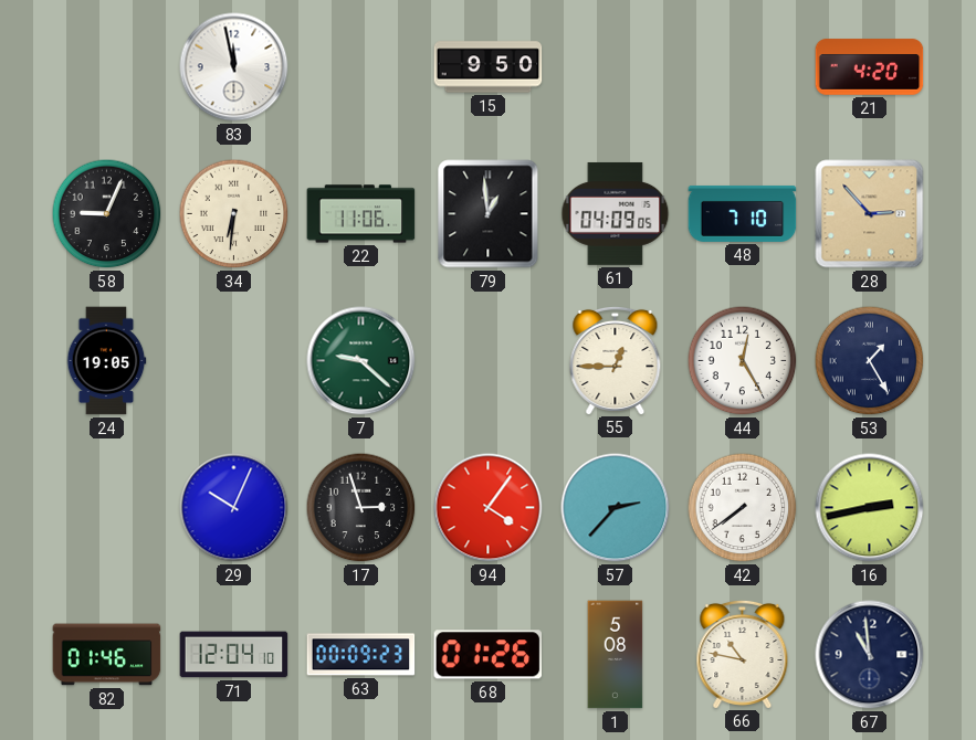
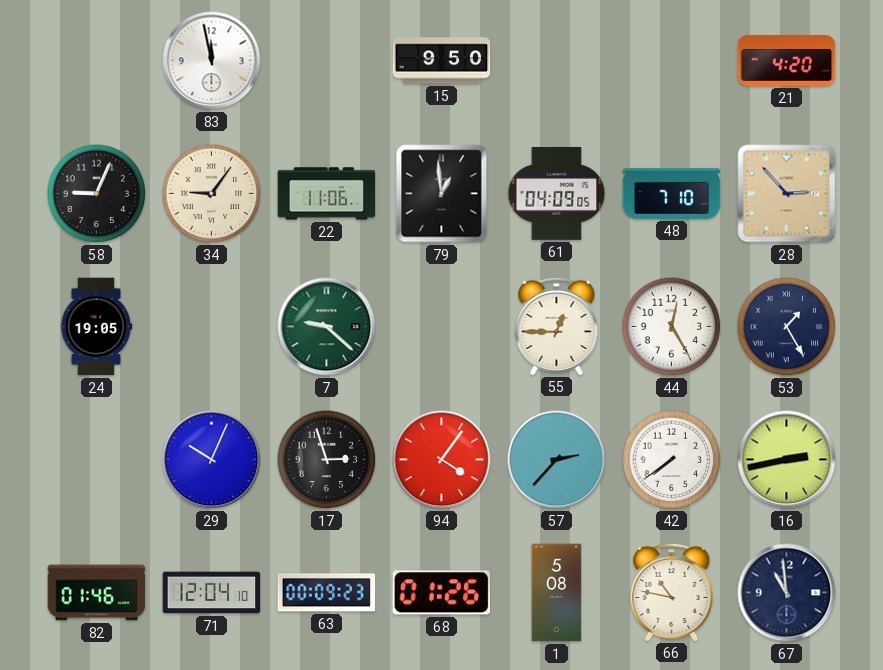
34: 6:31 -> 9:06
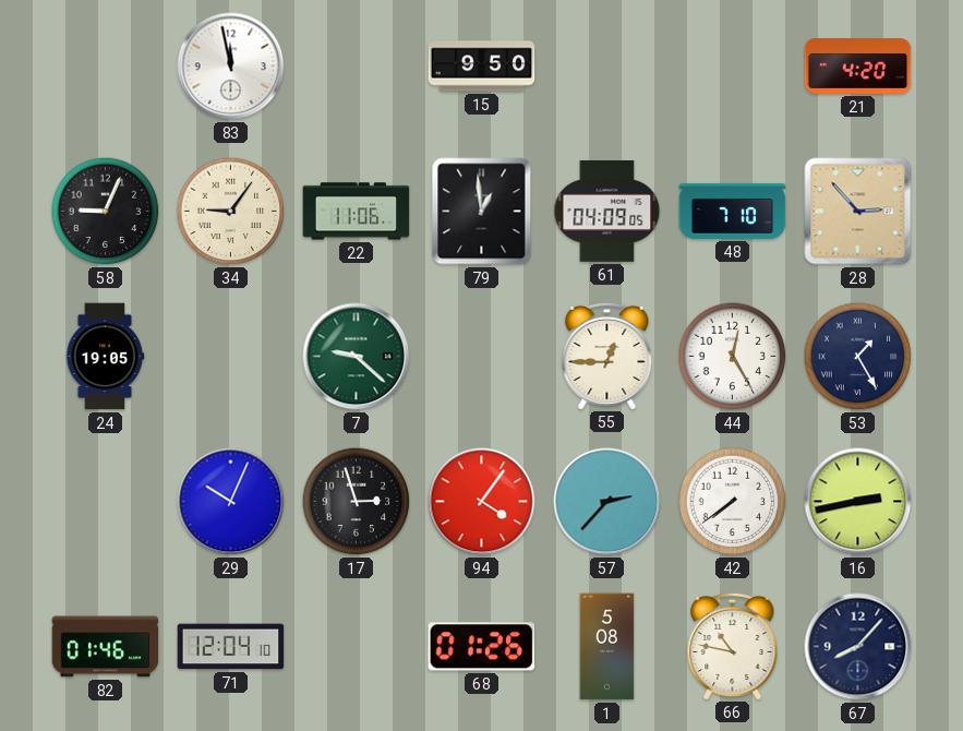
63: 00:09 -> none
67: 10:59 -> 8:07
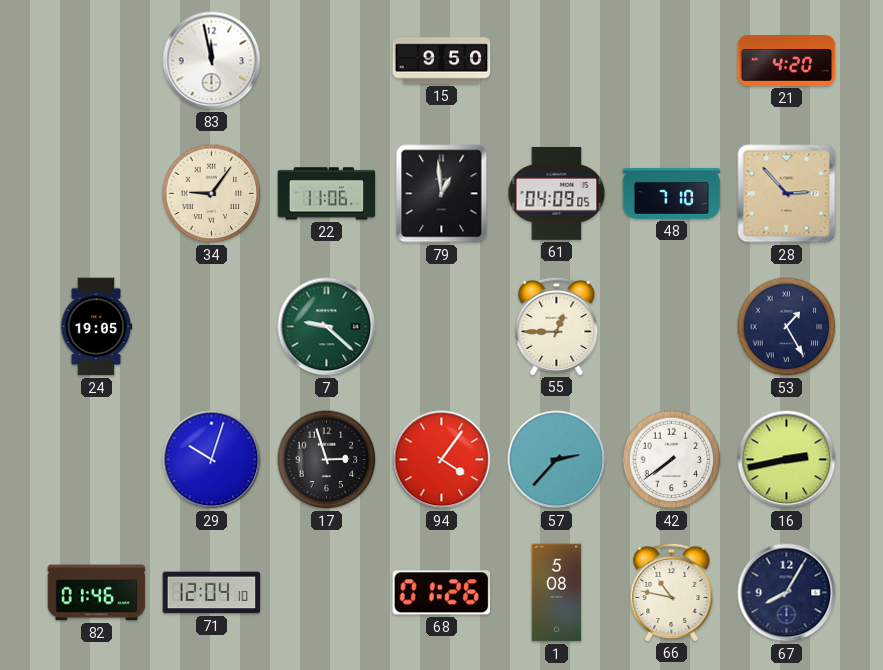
58: 9:04 -> none
44: 12:25 -> none
29: 10:04 -> 10:03
67: 8:07 -> 8:05
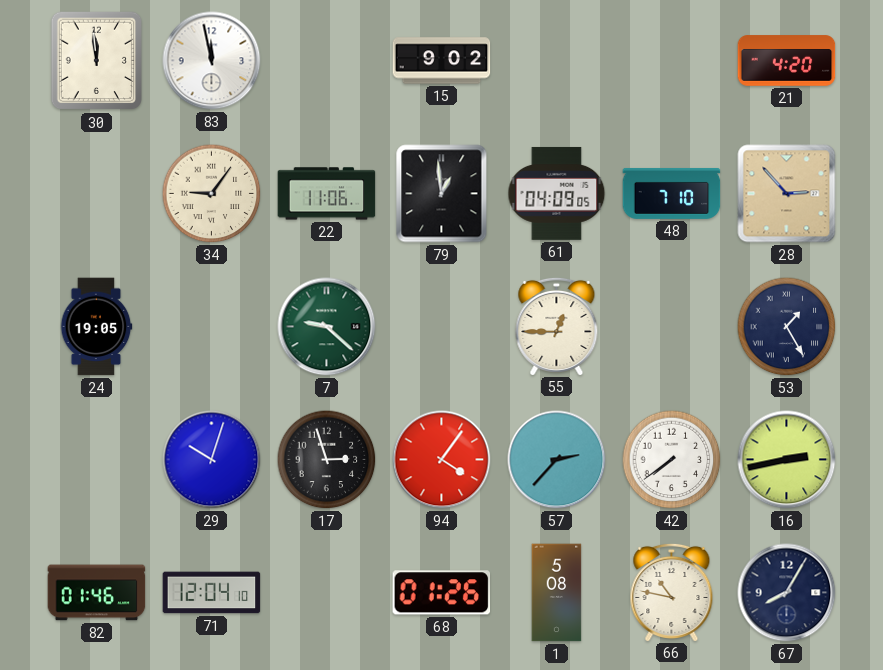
30: none -> 11:59
15: 9:50 -> 9:02
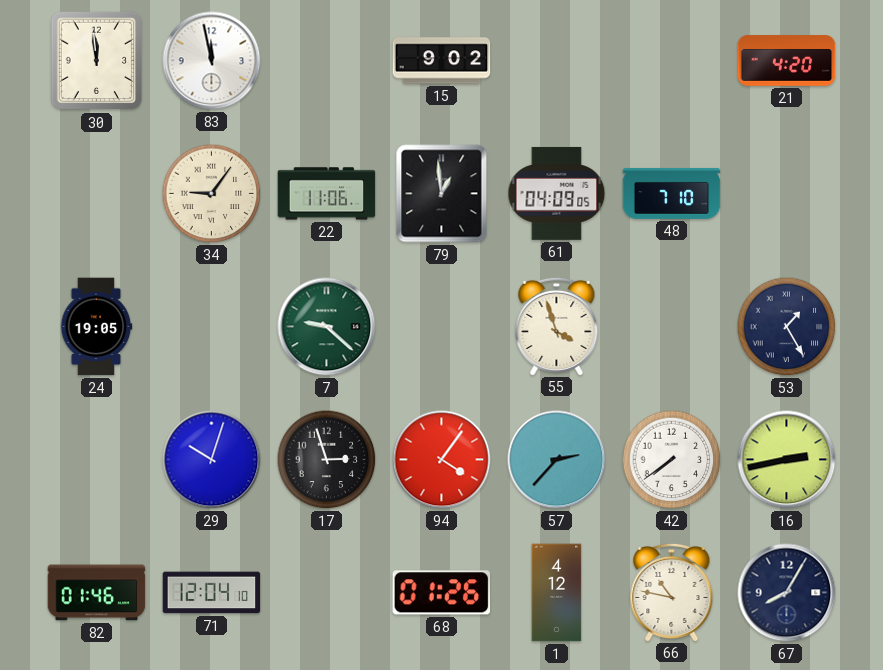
28: 2:53 -> none
55: 12:45 -> 3:57
1: 5:08 -> 4:12
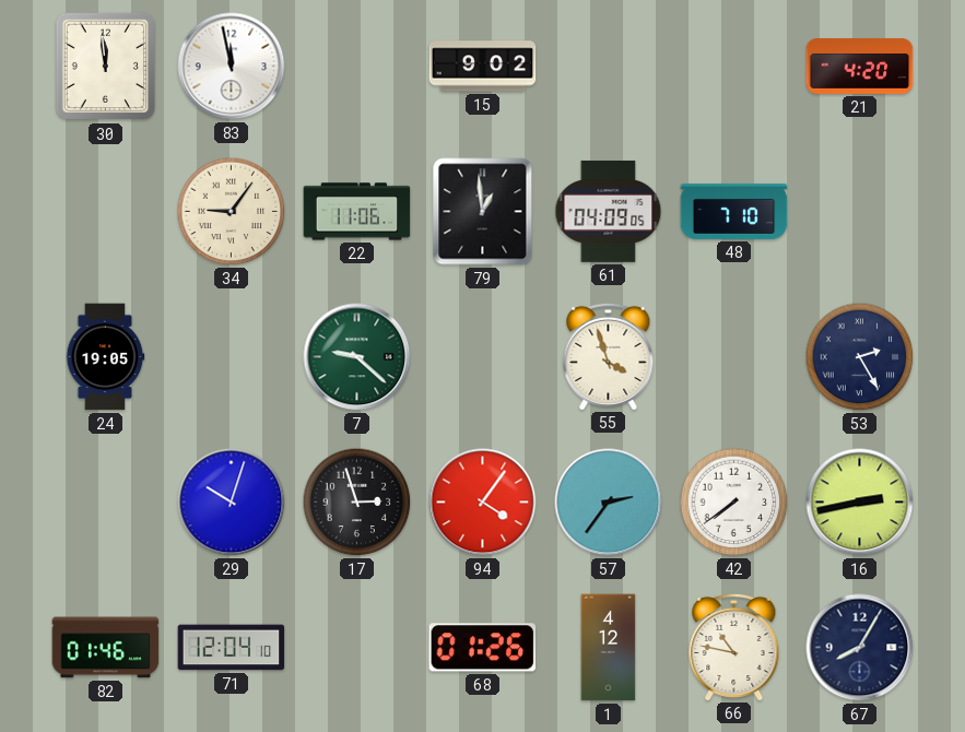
53: 1:25 -> 2:25
57: 2:37 -> 2:36
